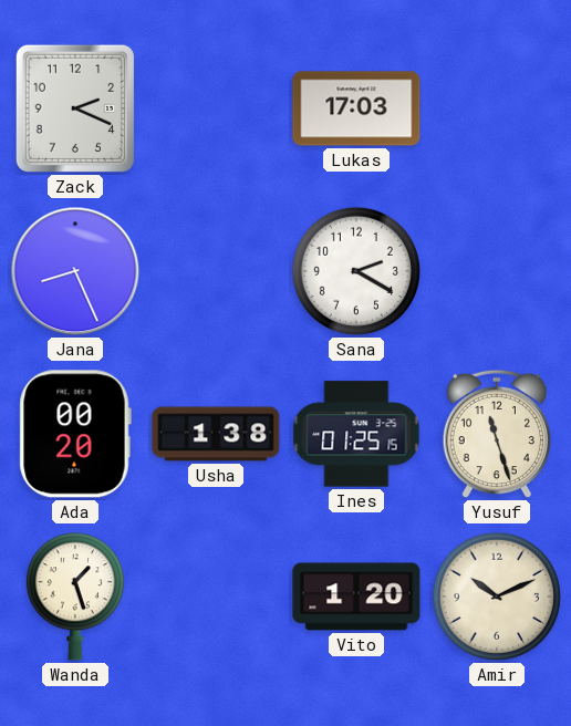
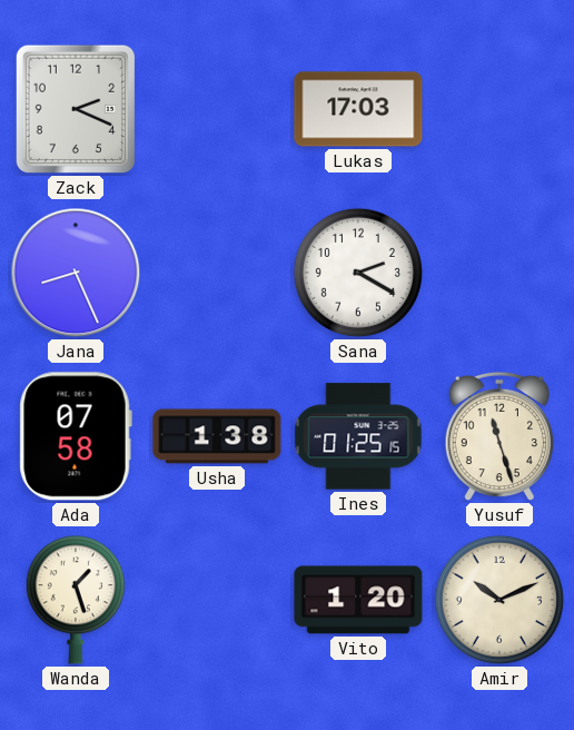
Ada: 00:20 -> 07:58
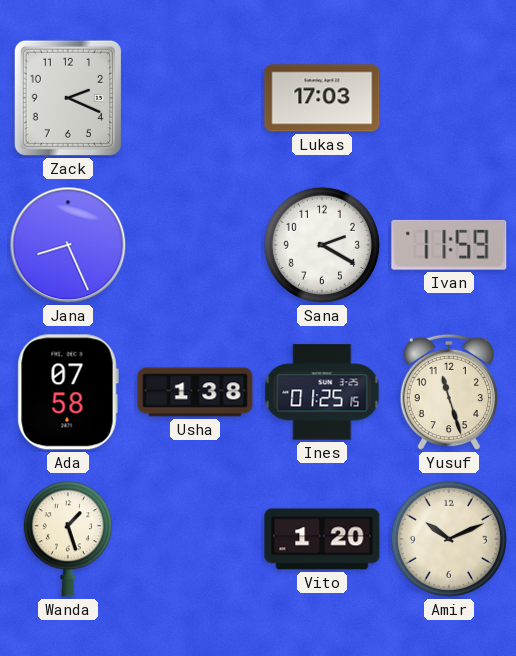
Ivan: none -> 11:59
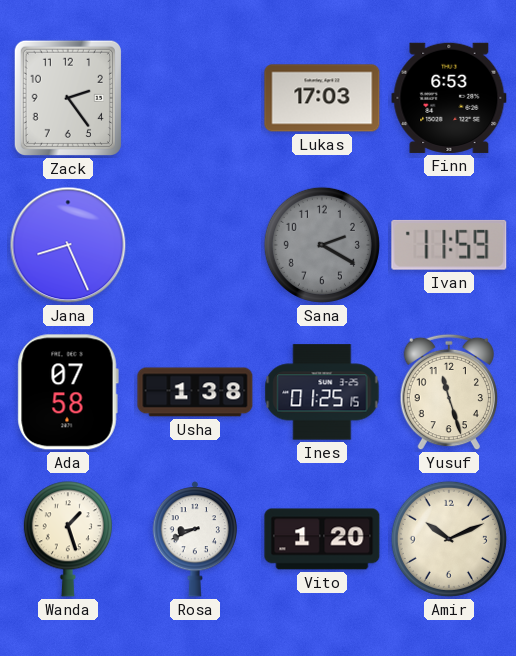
Zack: 2:19 -> 2:24
Finn: none -> 6:53
Sana dial: white -> grey
Rosa: none -> 8:41
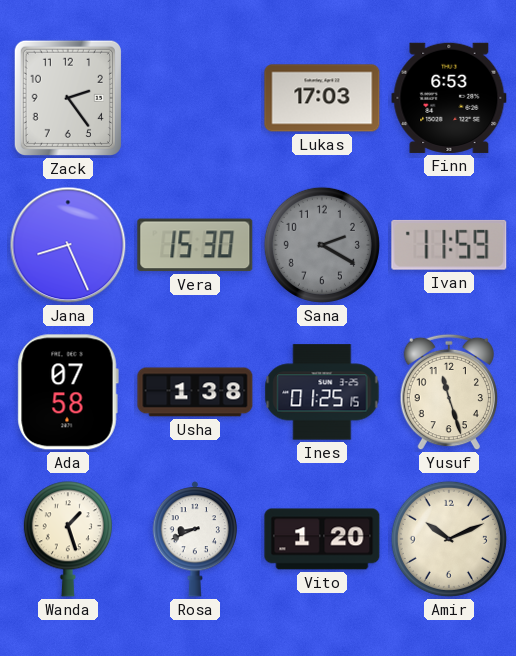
Vera: none -> 15:30
